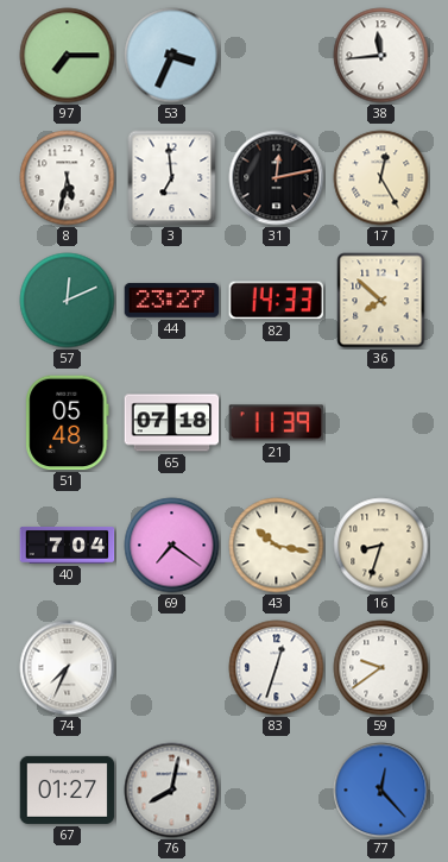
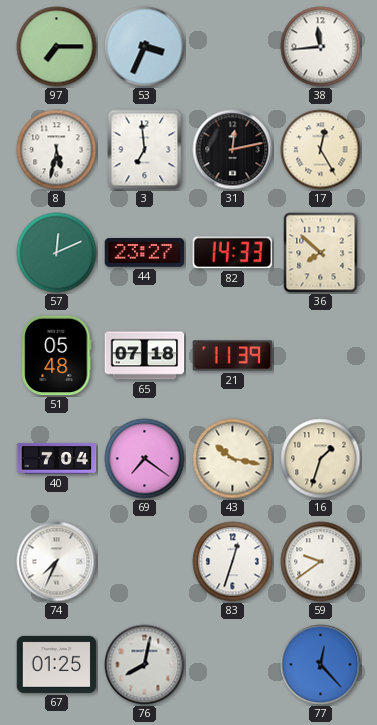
16: 8:33 -> 1:33
67: 01:27 -> 01:25
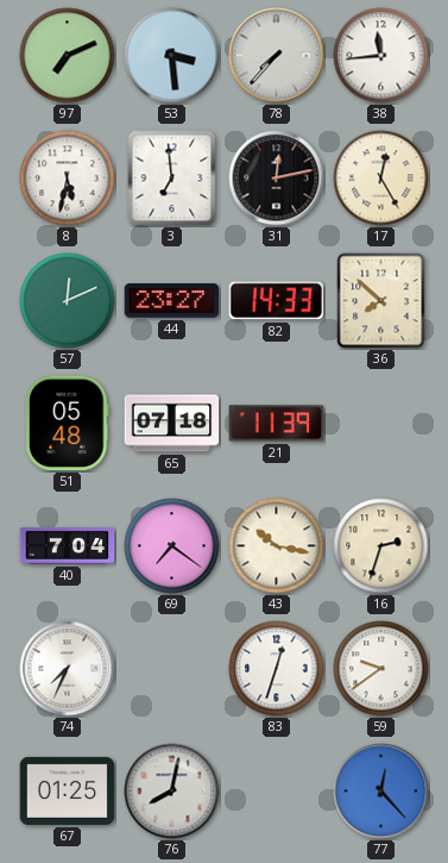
97: 7:15 -> 7:11
53: 3:34 -> 3:29
78: none -> 7:37
16: 1:33 -> 2:33
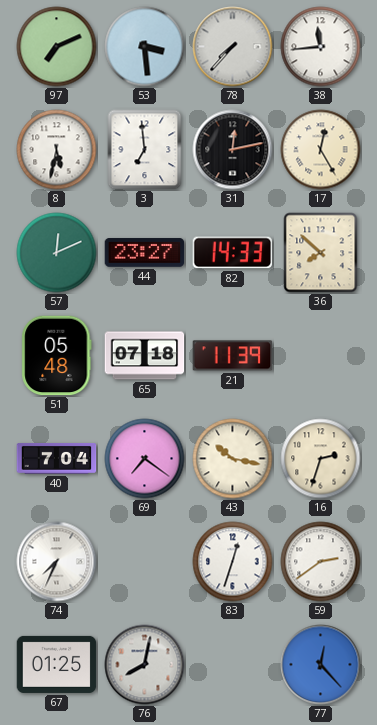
59: 9:39 -> 2:39
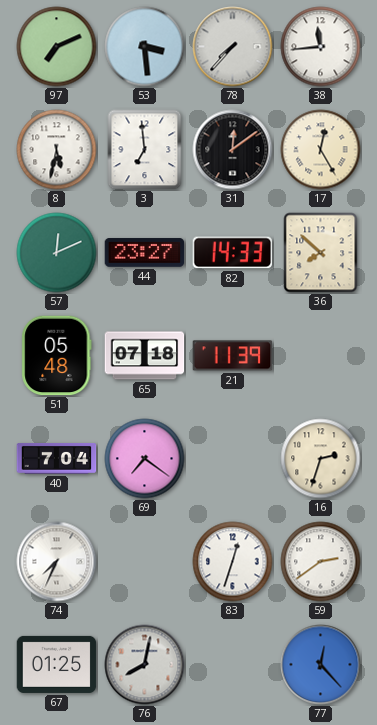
31: 12:13 -> 12:09
43: 10:17 -> none
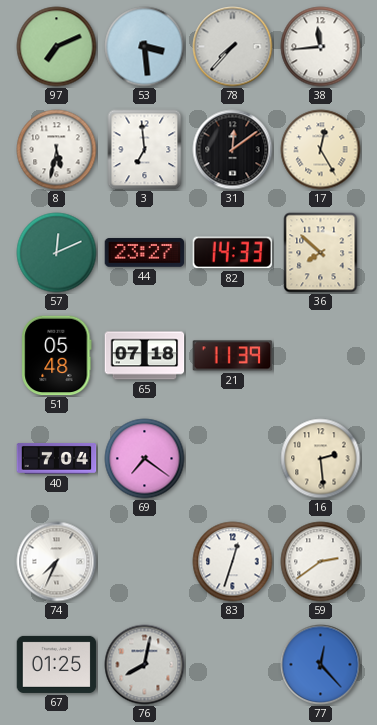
16: 2:33 -> 2:29
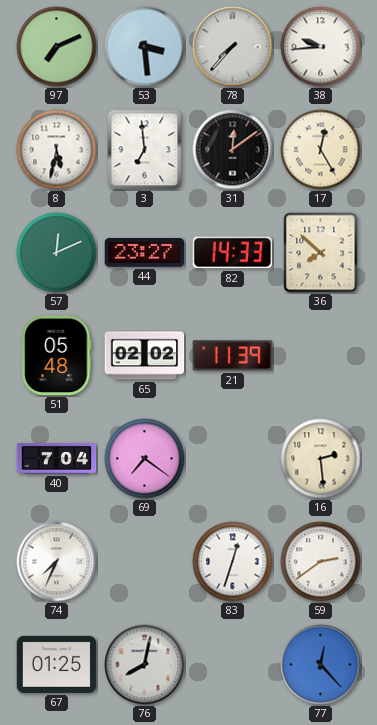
38: 11:44 -> 9:44
65: 07:18 -> 02:02
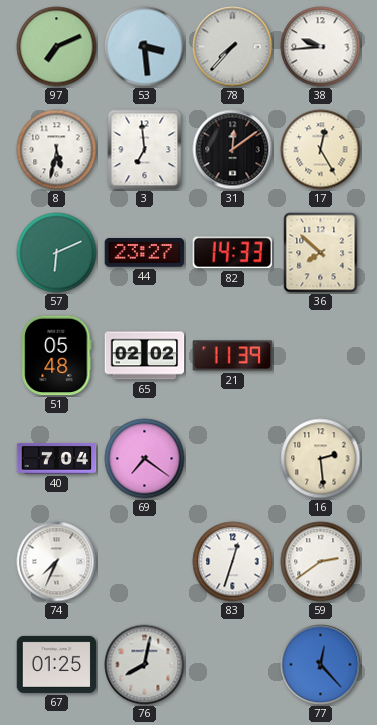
57: 12:11 -> 6:11
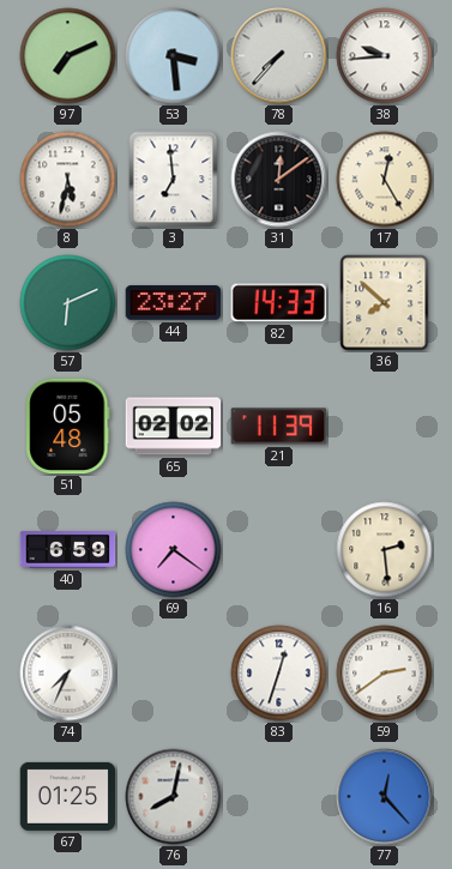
40: 7:04 -> 6:59
